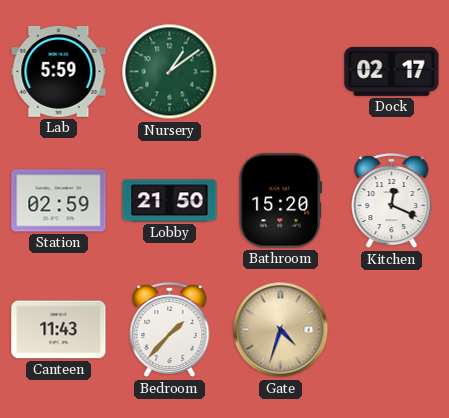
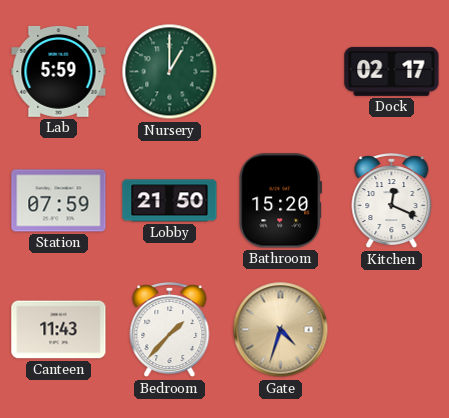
Nursery: 1:09 -> 1:00
Station: 02:59 -> 07:59
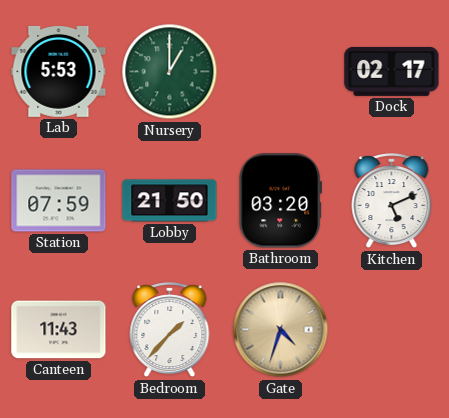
Lab: 5:59 -> 5:53
Bathroom: 15:20 -> 03:20
Kitchen: 12:19 -> 5:11
